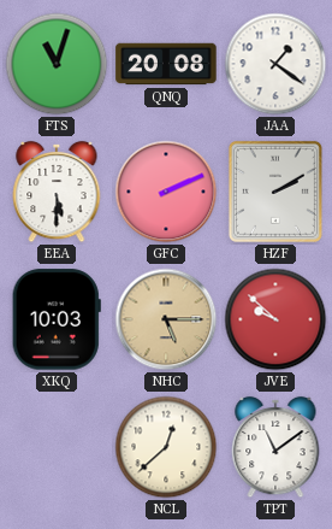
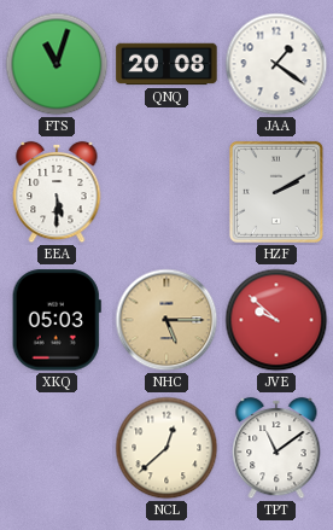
GFC: 2:11 -> none
XKQ: 10:03 -> 05:03
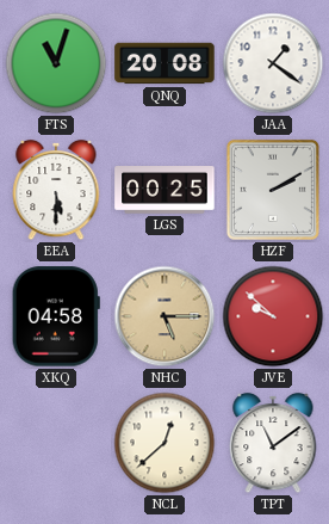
LGS: none -> 00:25
XKQ: 05:03 -> 04:58
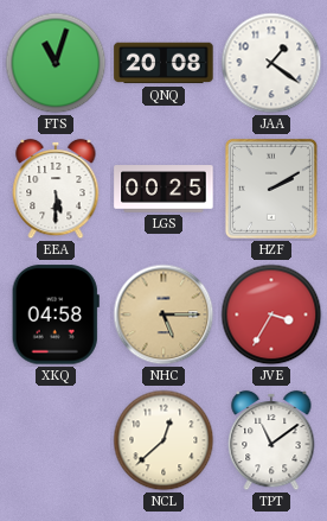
JVE: 9:52 -> 3:35
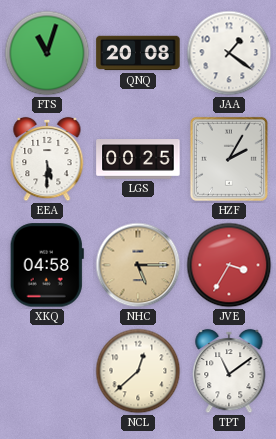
HZF: 2:10 -> 2:05
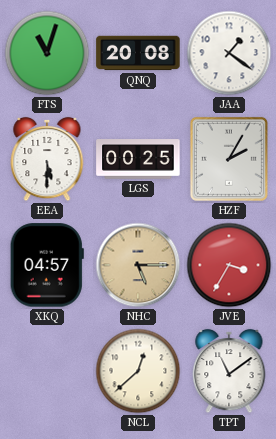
XKQ: 04:58 -> 04:57
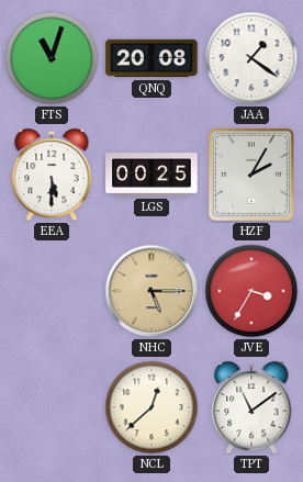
XKQ: 04:57 -> none
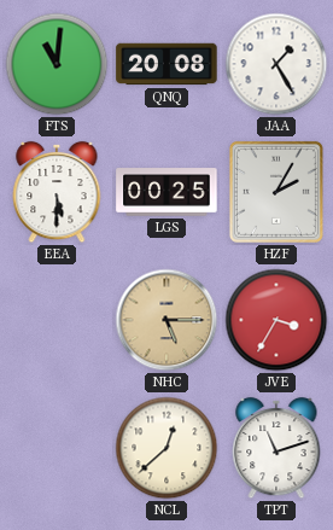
FTS: 11:03 -> 11:01
JAA: 1:21 -> 1:25
TPT: 11:09 -> 11:12
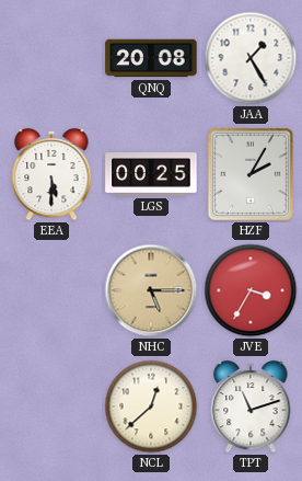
FTS: 11:01 -> none
